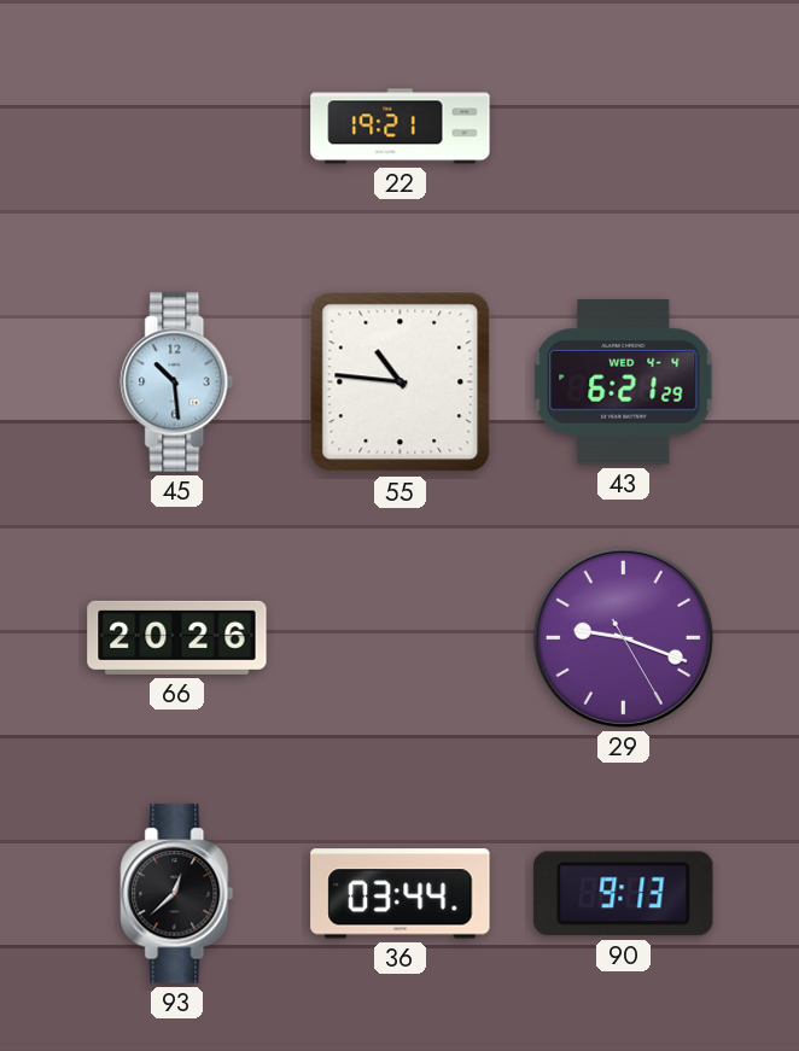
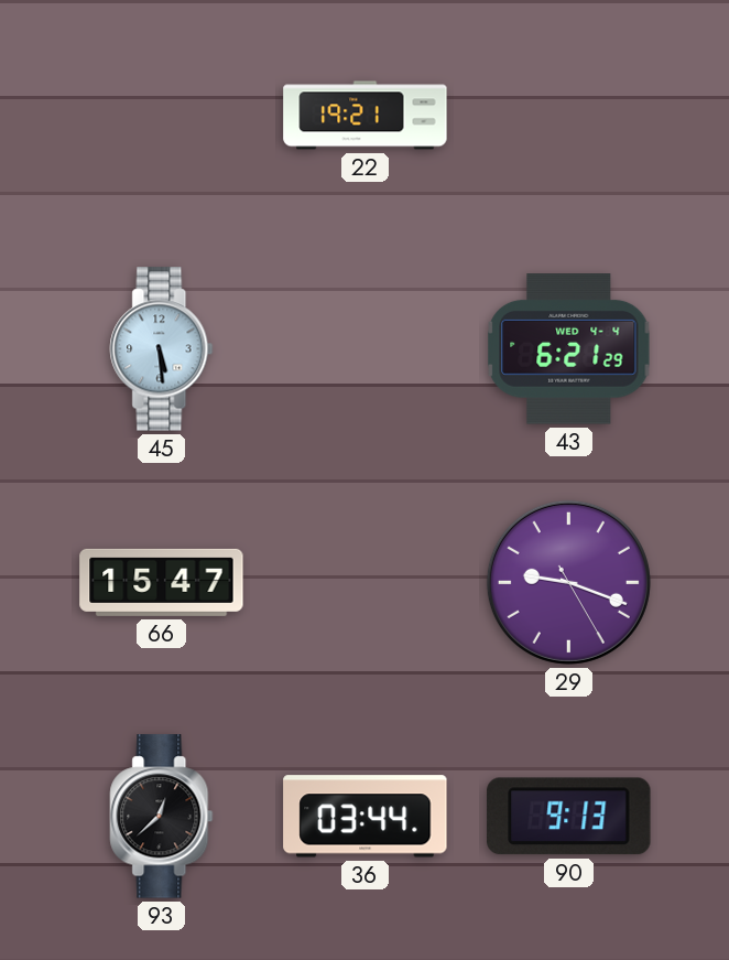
45: 10:29 -> 5:29
55: 10:46 -> none
66: 20:26 -> 15:47
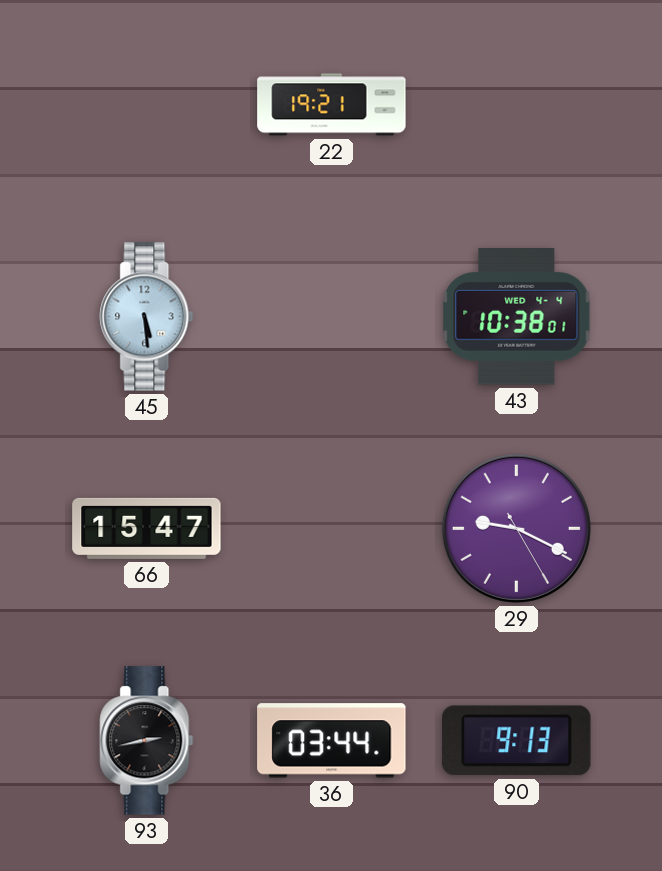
43: 6:21 -> 10:38
29: 9:18 -> 9:19
93: 12:38 -> 2:43
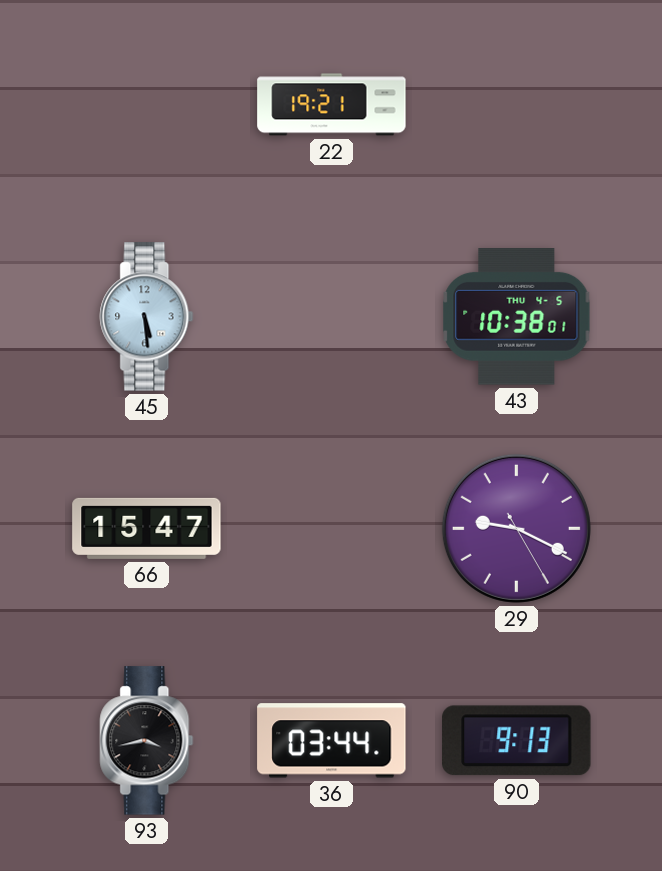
43 date: WED 4-4 -> THU 4-5
93: 2:43 -> 3:43
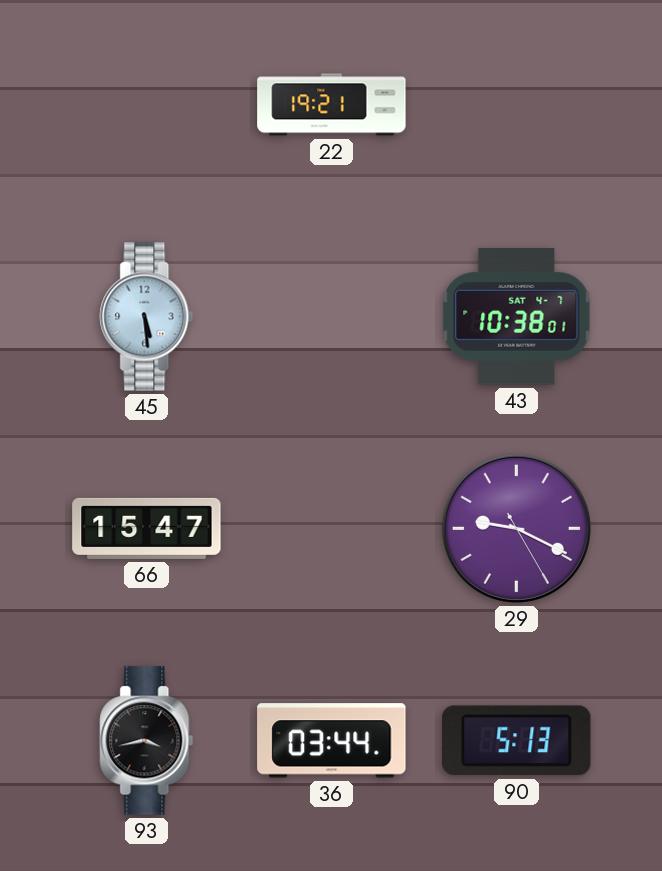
43 date: THU 4-5 -> SAT 4-7
90: 9:13 -> 5:13
